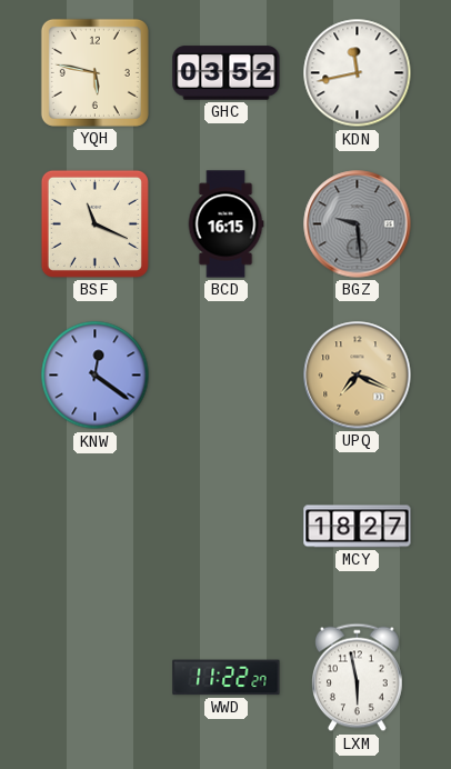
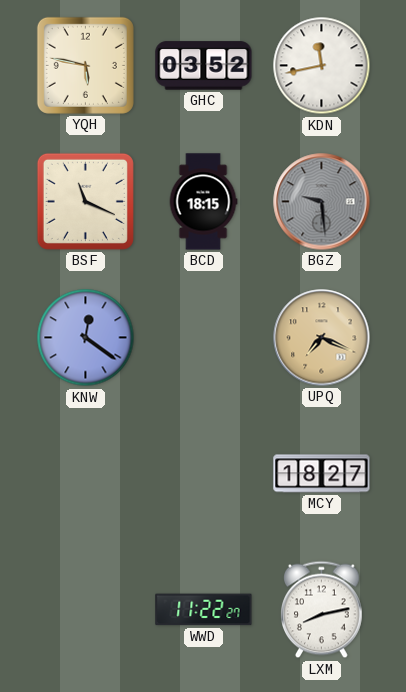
BCD: 16:15 -> 18:15
LXM: 5:58 -> 8:13
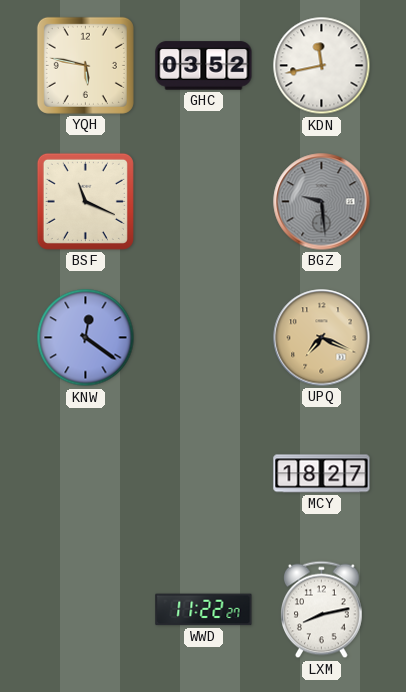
BCD: 18:15 -> none
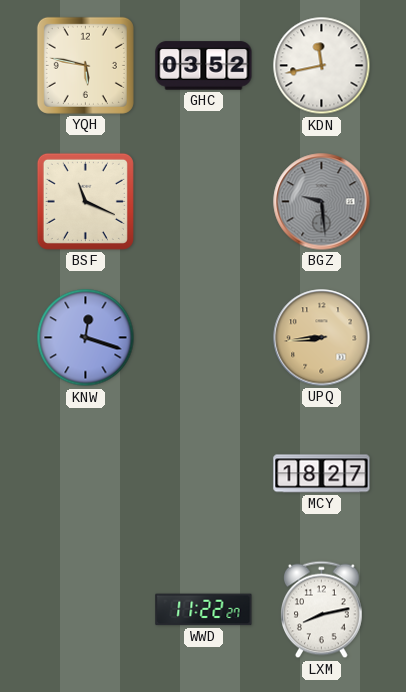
KNW: 12:21 -> 12:18
UPQ: 7:19 -> 8:44
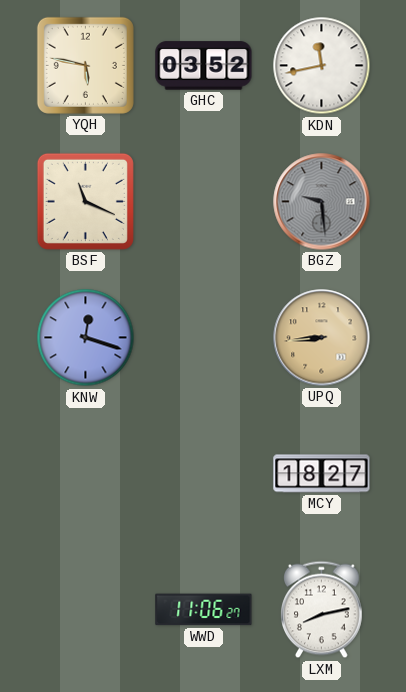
WWD: 11:22 -> 11:06
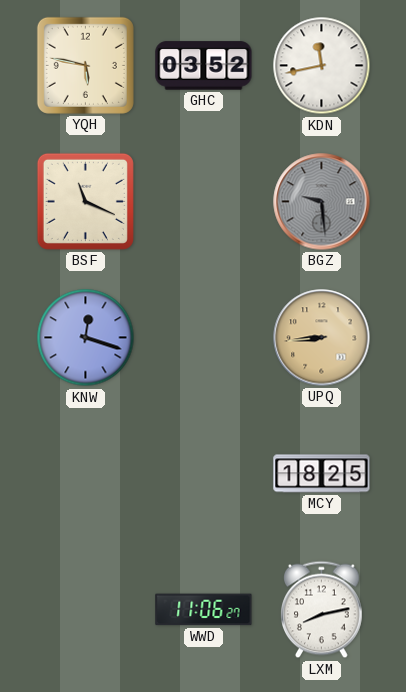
MCY: 18:27 -> 18:25
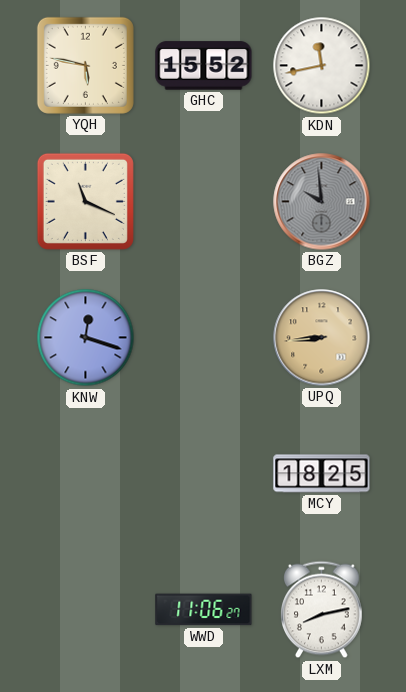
GHC: 03:52 -> 15:52
BGZ: 9:29 -> 9:59
